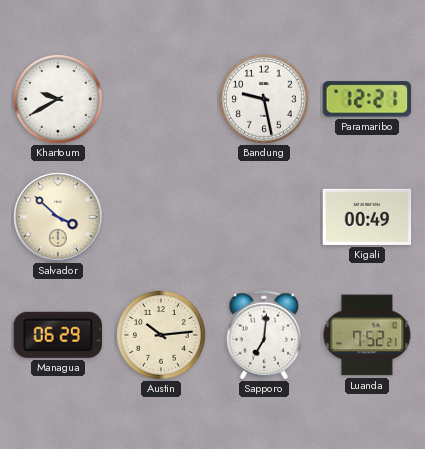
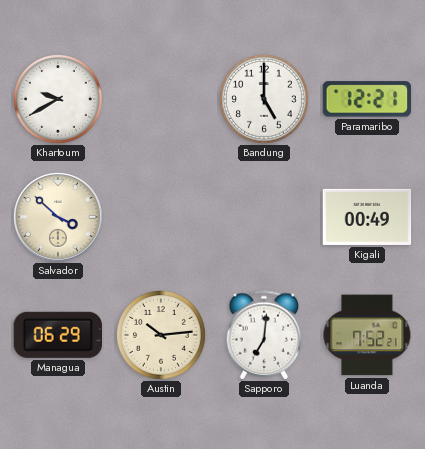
Bandung: 9:28 -> 5:00
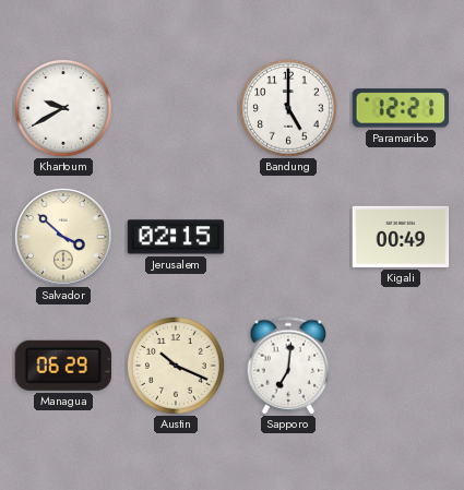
Jerusalem: none -> 02:15
Austin: 10:14 -> 10:19
Luanda: 7:52 -> none
